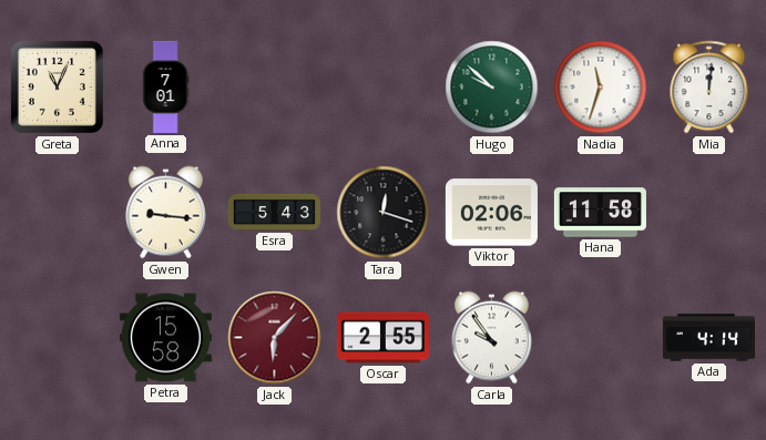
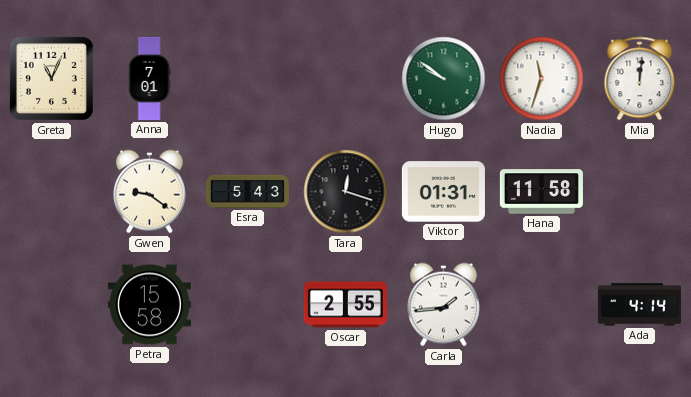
Hugo: 9:52 -> 9:51
Gwen: 9:16 -> 9:21
Viktor: 02:06 -> 01:31
Jack: 6:07 -> none
Carla: 9:54 -> 1:44
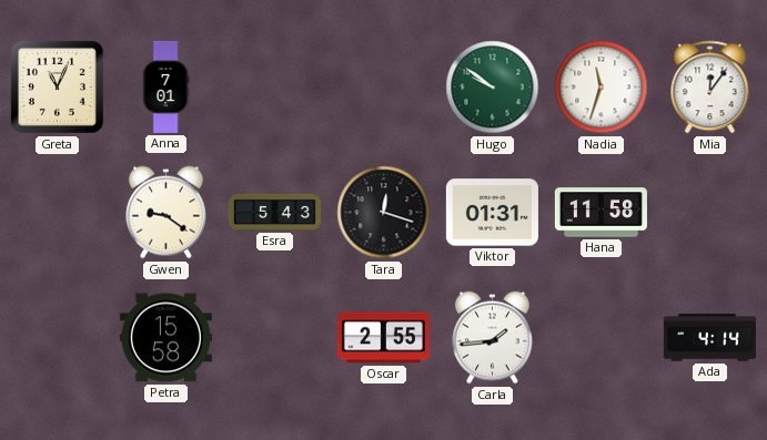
Mia: 12:01 -> 12:06
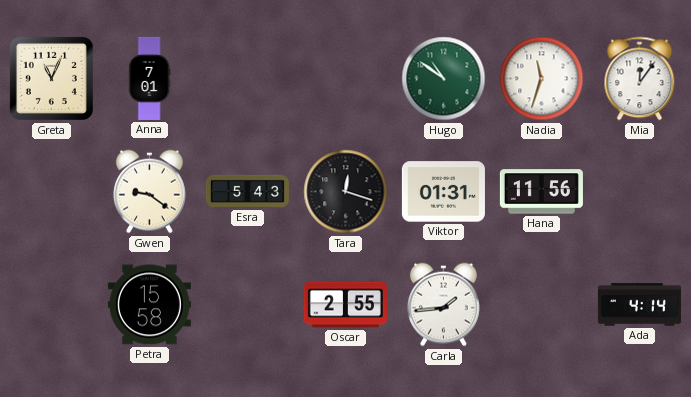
Hugo: 9:51 -> 10:51
Hana: 11:58 -> 11:56
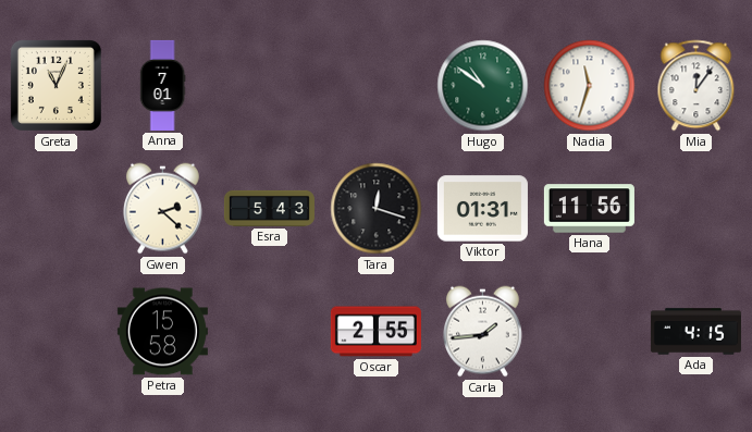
Gwen: 9:21 -> 2:22
Ada: 4:14 -> 4:15
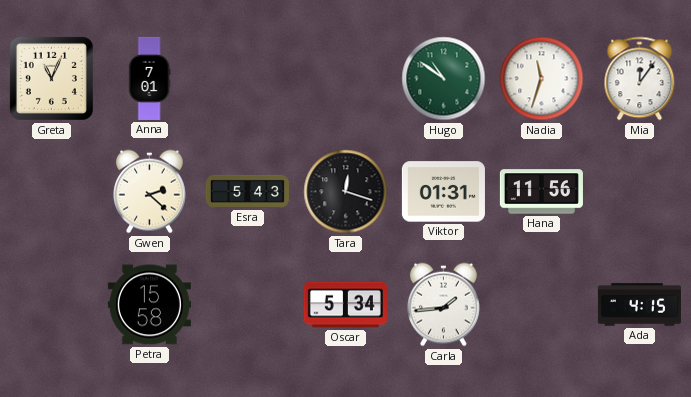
Oscar: 2:55 -> 5:34
